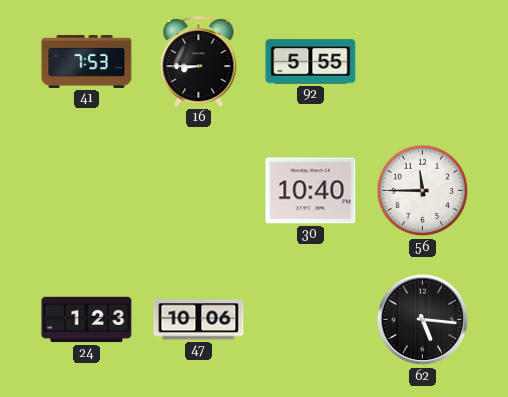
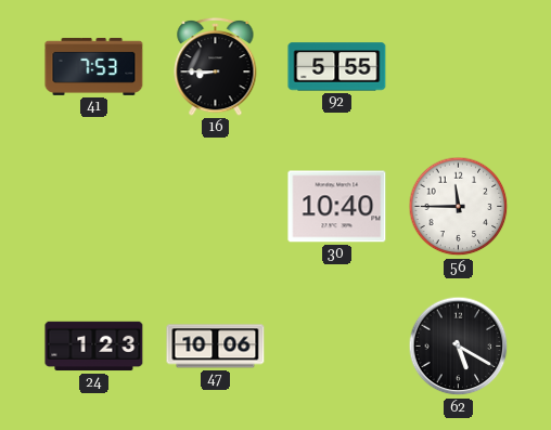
62: 5:16 -> 5:20
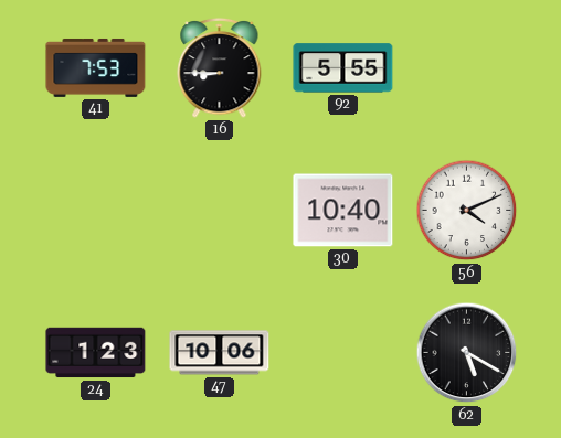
56: 11:45 -> 4:11
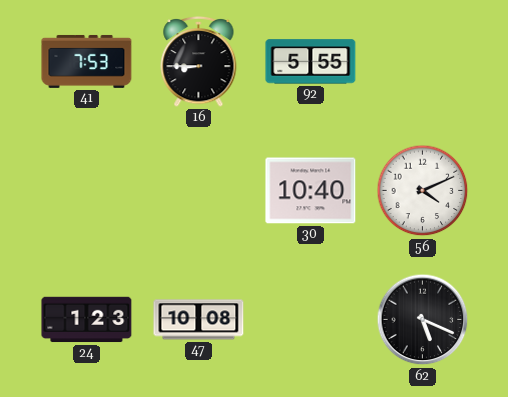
47: 10:06 -> 10:08
62: 5:20 -> 5:19
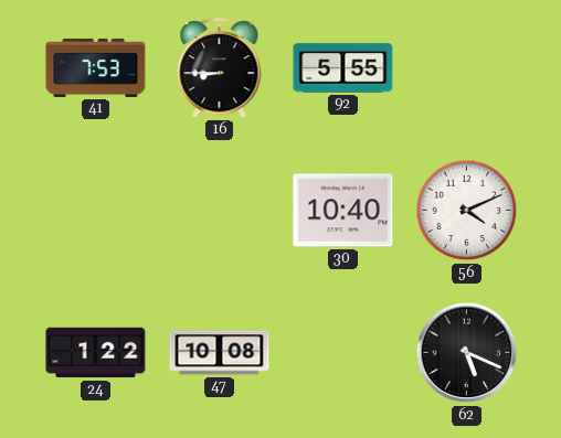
24: 1:23 -> 1:22
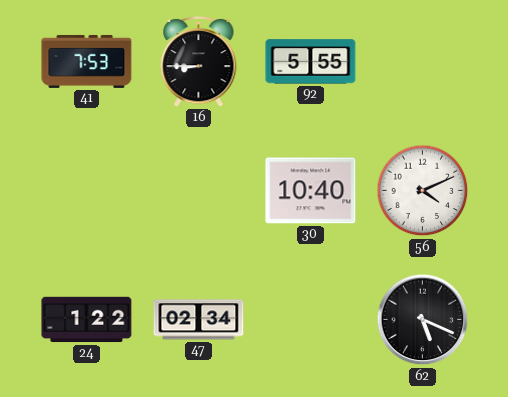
47: 10:08 -> 02:34
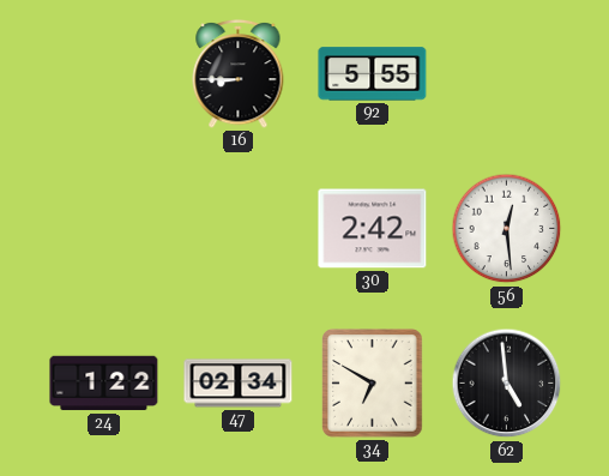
41: 7:53 -> none
30: 10:40 -> 2:42
56: 4:11 -> 12:29
34: none -> 6:50
62: 5:19 -> 4:59
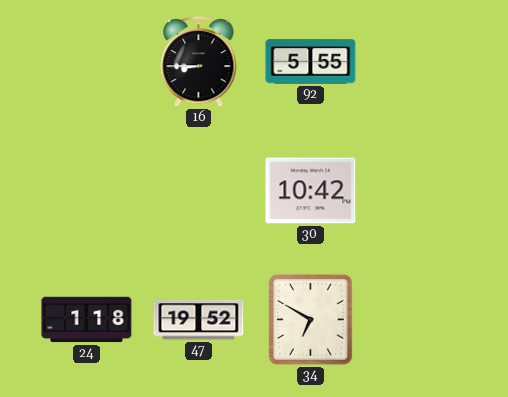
30: 2:42 -> 10:42
56: 12:29 -> none
24: 1:22 -> 1:18
47: 02:34 -> 19:52
62: 4:59 -> none
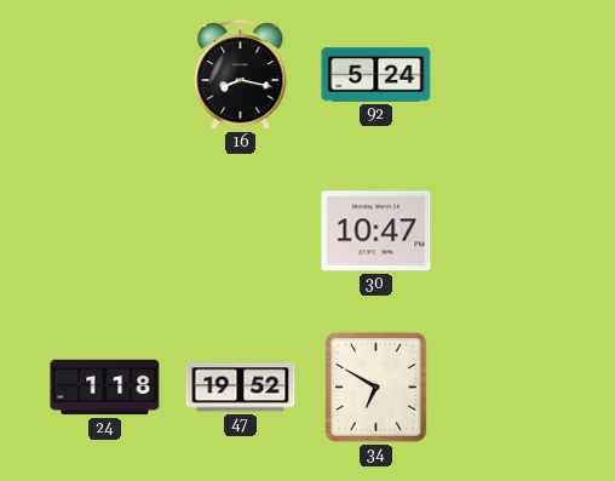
16: 8:45 -> 8:17
92: 5:55 -> 5:24
30: 10:42 -> 10:47
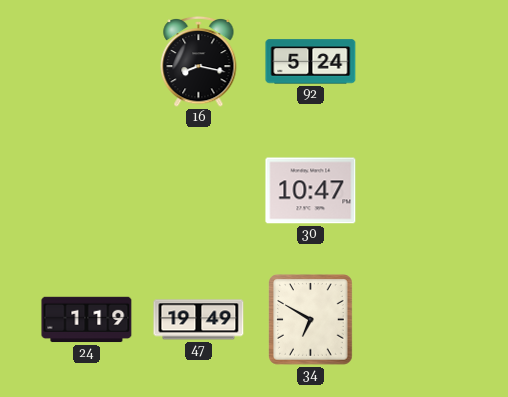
24: 1:18 -> 1:19
47: 19:52 -> 19:49
